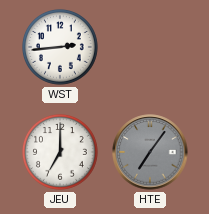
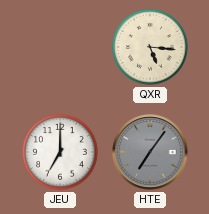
WST: 2:44 -> none
QXR: none -> 5:16
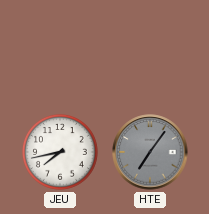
QXR: 5:16 -> none
JEU: 7:00 -> 7:43
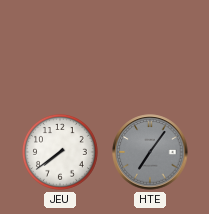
JEU: 7:43 -> 7:39
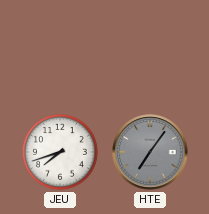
JEU: 7:39 -> 7:42
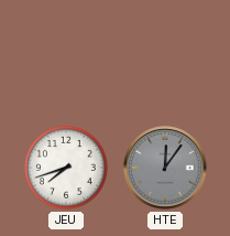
HTE: 7:06 -> 12:06
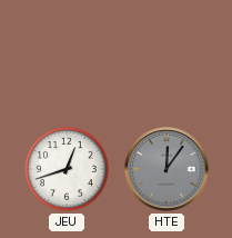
JEU: 7:42 -> 12:42
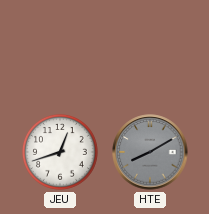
HTE: 12:06 -> 8:10
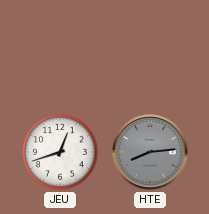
HTE: 8:10 -> 8:14
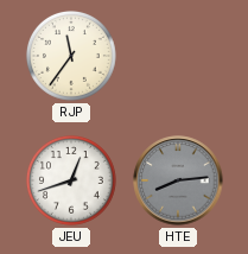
RJP: none -> 11:36
